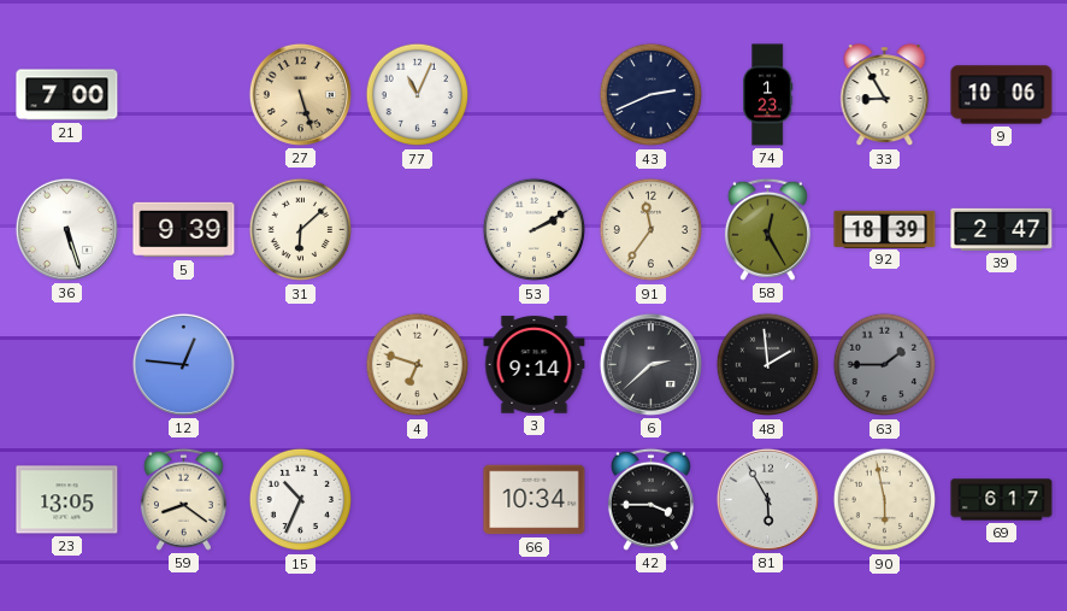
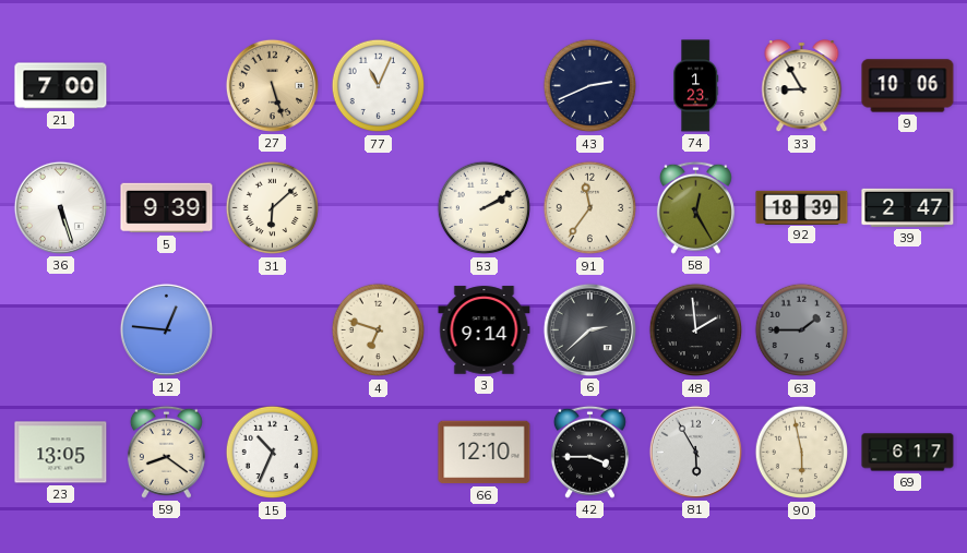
66: 10:34 -> 12:10
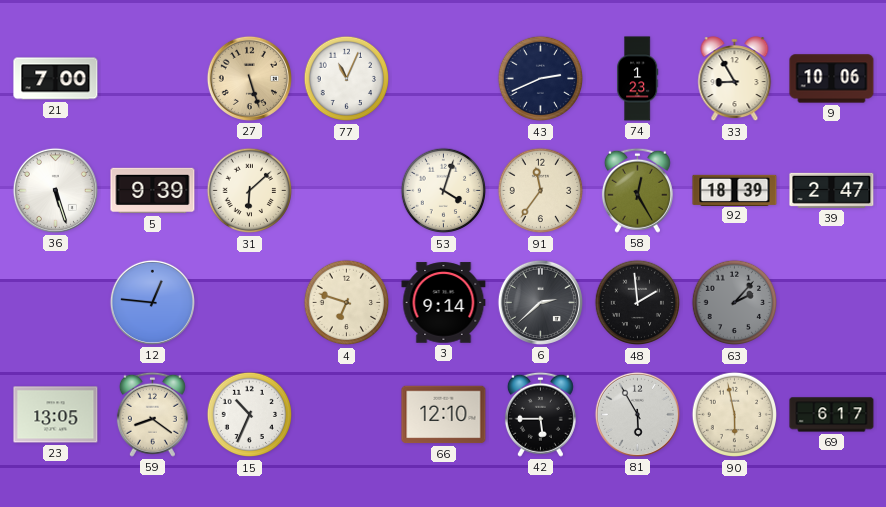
53: 2:10 -> 4:03
63: 1:45 -> 2:07
42: 3:45 -> 5:45
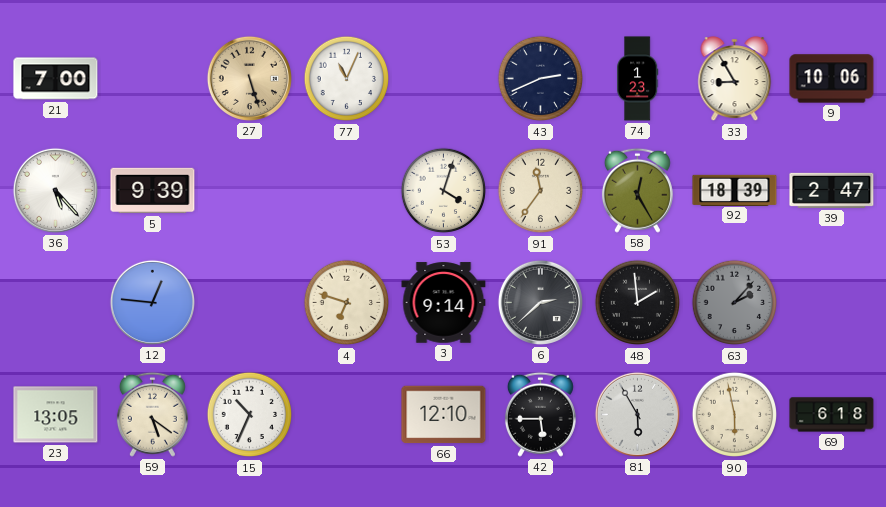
36: 5:27 -> 5:23
31: 6:08 -> none
59: 8:21 -> 5:21
69: 6:17 -> 6:18
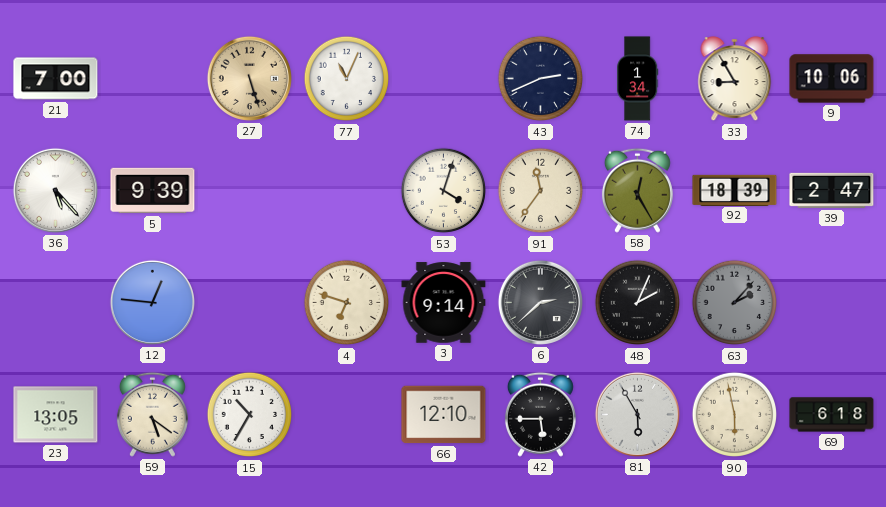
74: 1:23 -> 1:34
48: 1:59 -> 2:04
15: 10:34 -> 10:35
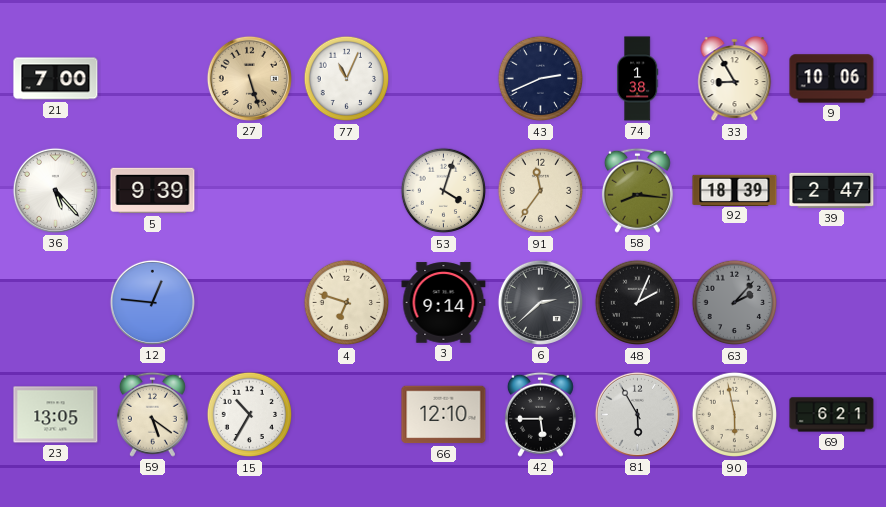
74: 1:34 -> 1:38
58: 12:25 -> 8:16
69: 6:18 -> 6:21
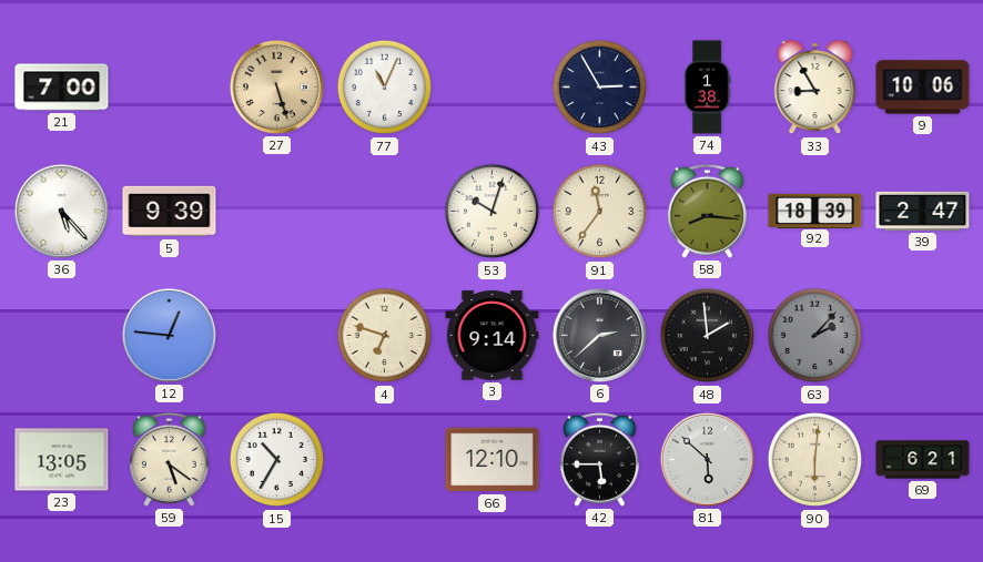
43: 2:41 -> 2:55
53: 4:03 -> 10:03
48: 2:04 -> 1:59
81: 5:55 -> 5:52
90: 5:58 -> 6:01
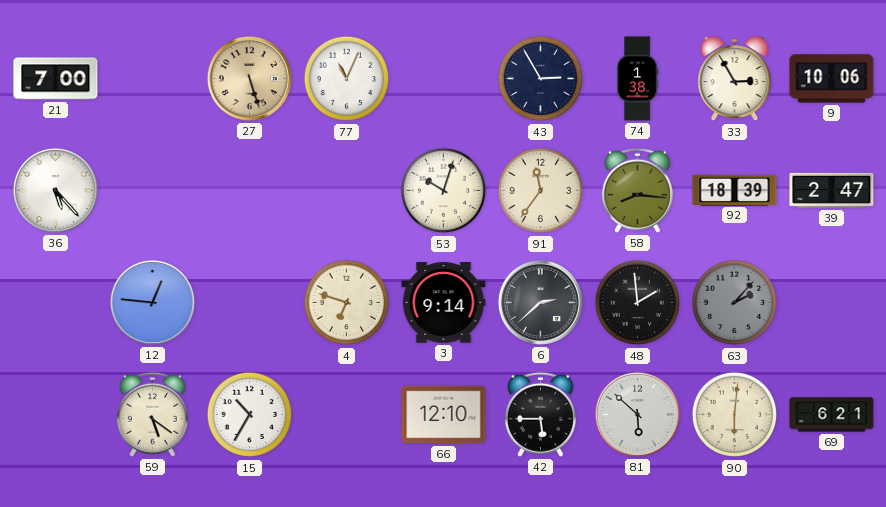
33: 8:55 -> 2:55
5: 9:39 -> none
23: 13:05 -> none
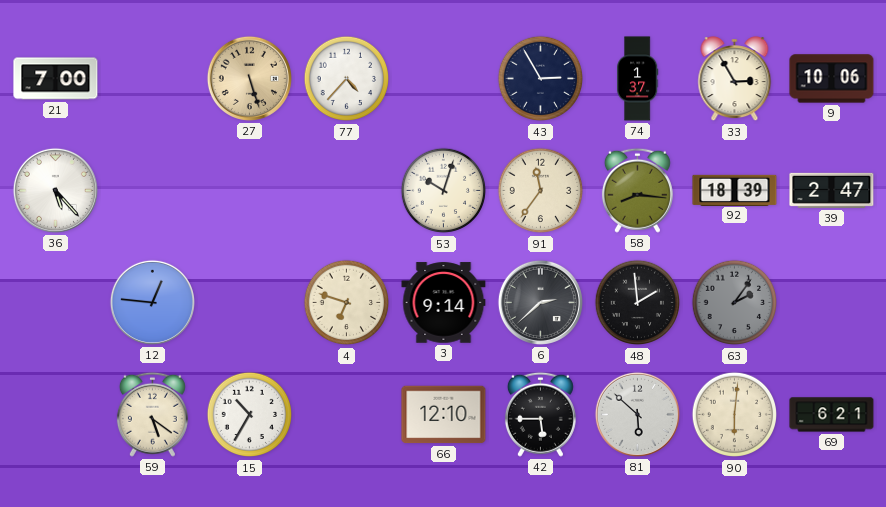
77: 11:04 -> 4:37
74: 1:38 -> 1:37
63: 2:07 -> 2:06
